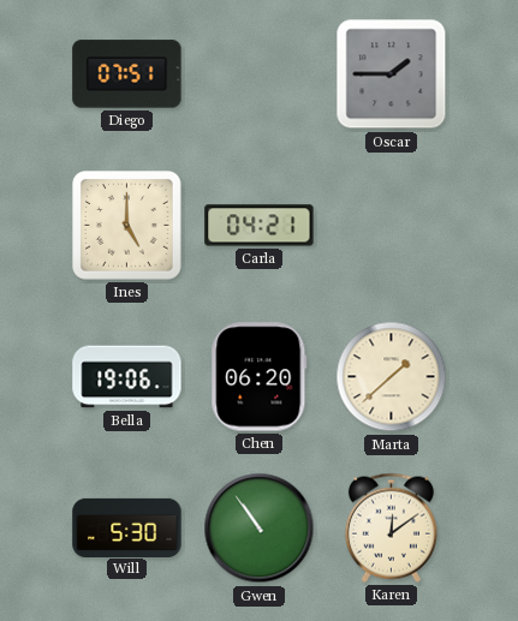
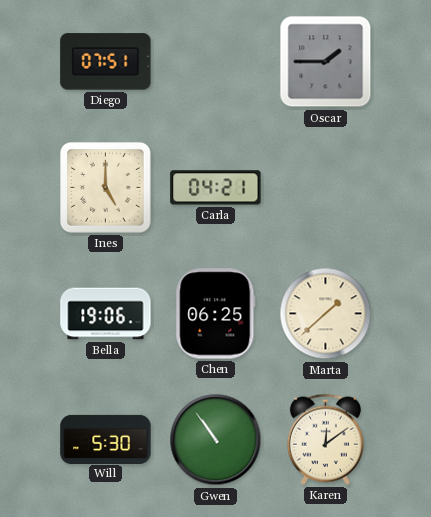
Chen: 06:20 -> 06:25
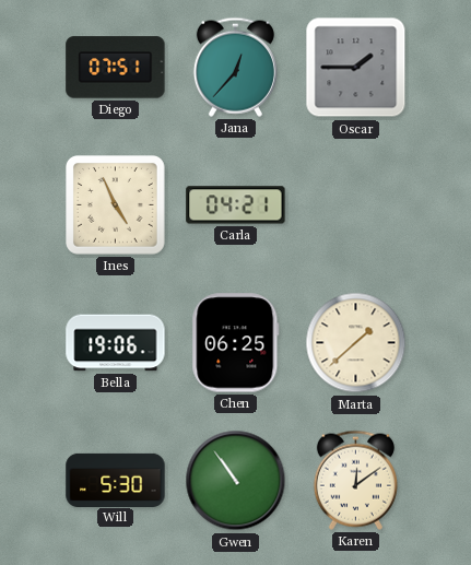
Jana: none -> 12:37
Ines: 5:00 -> 4:56
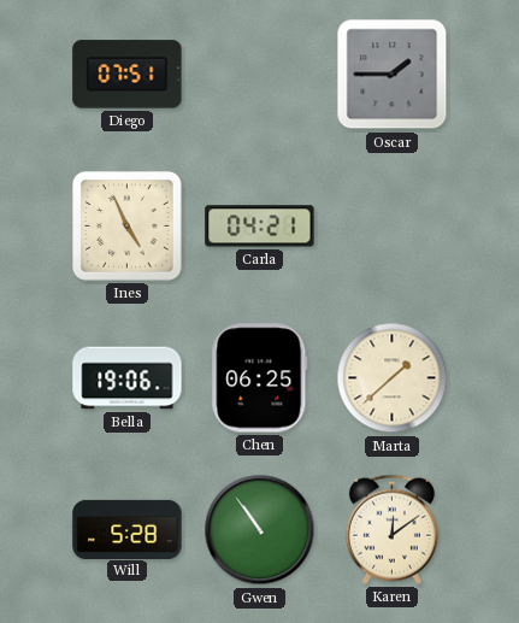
Jana: 12:37 -> none
Will: 5:30 -> 5:28
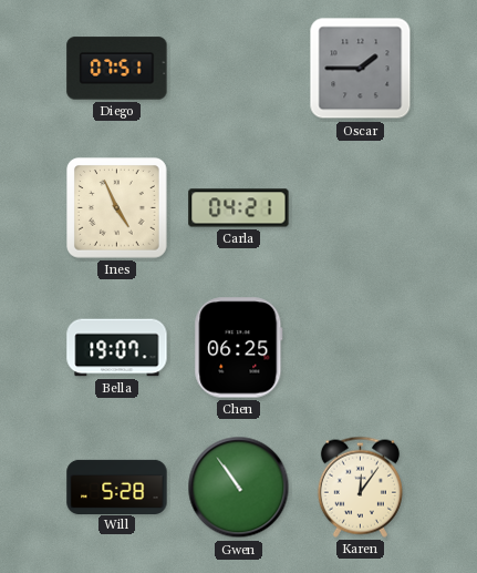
Bella: 19:06 -> 19:07
Marta: 1:38 -> none
Karen: 12:09 -> 12:06
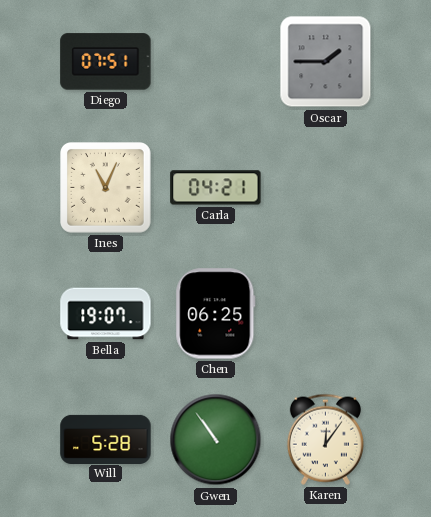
Ines: 4:56 -> 11:04
